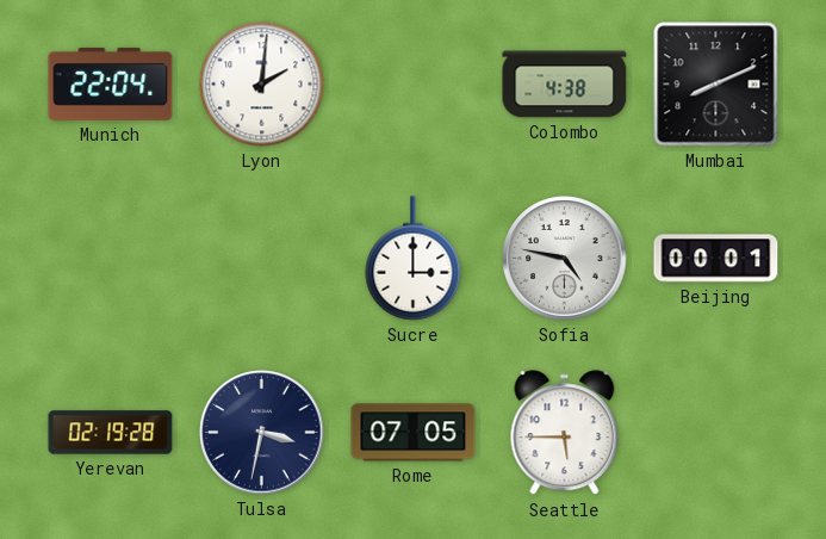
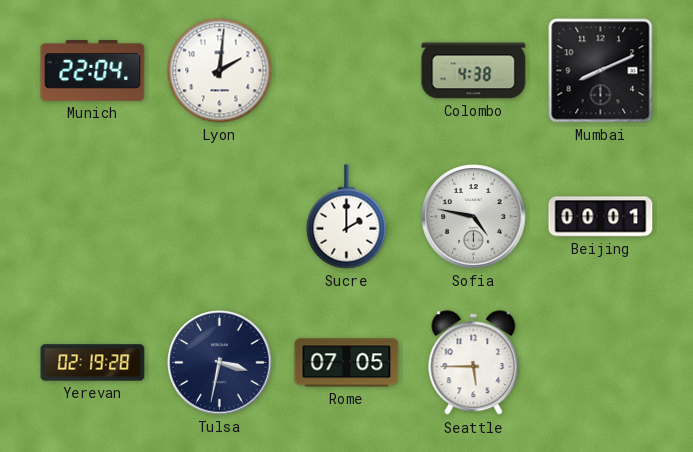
Sucre: 3:00 -> 2:00
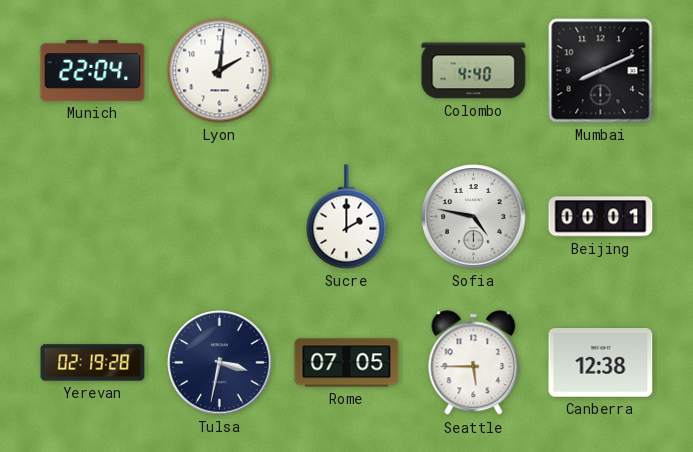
Colombo: 4:38 -> 4:40
Canberra: none -> 12:38
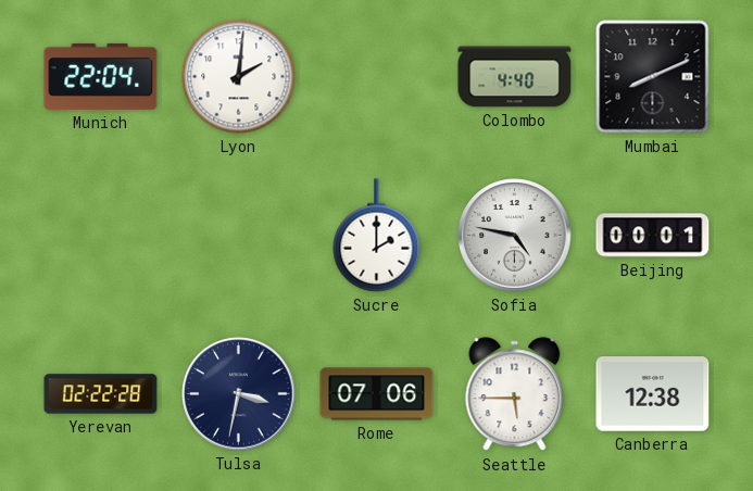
Yerevan: 02:19 -> 02:22
Rome: 07:05 -> 07:06
